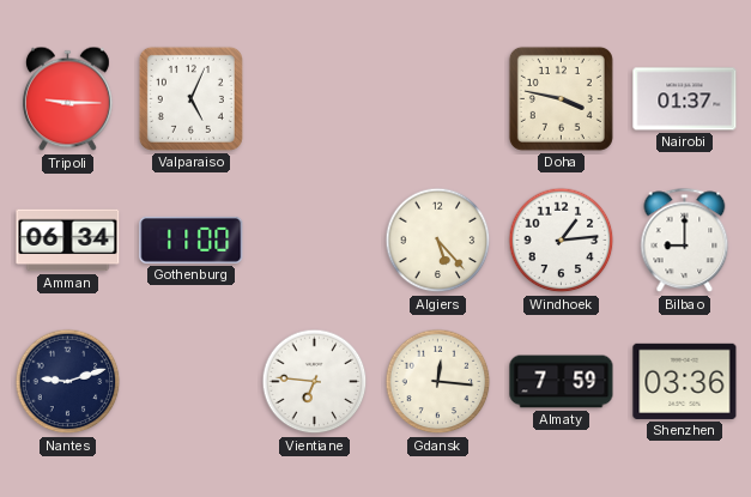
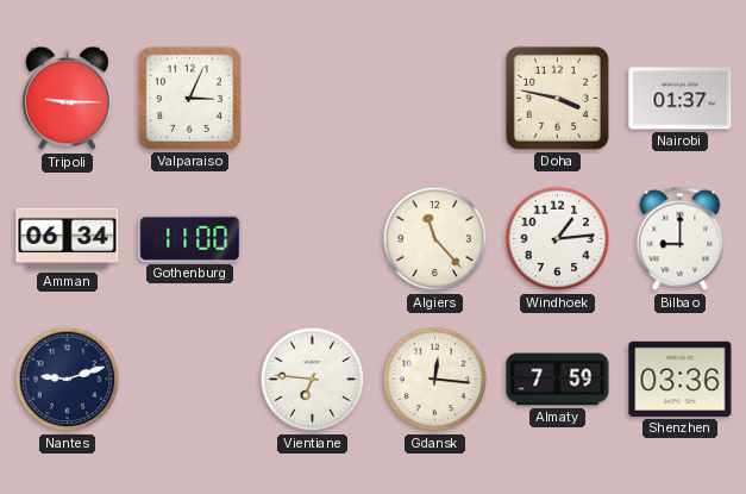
Valparaiso: 5:04 -> 3:04
Algiers: 5:23 -> 11:23
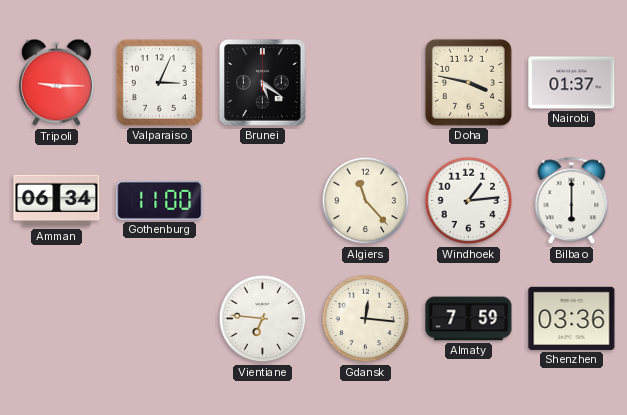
Brunei: none -> 5:21
Bilbao: 9:00 -> 6:00
Nantes: 9:12 -> none
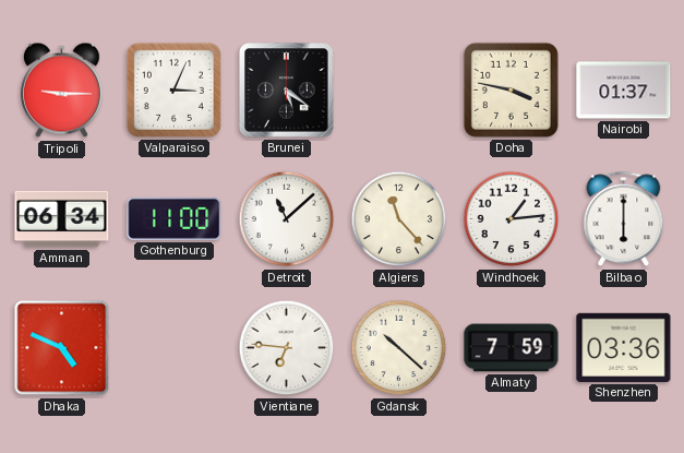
Detroit: none -> 11:08
Dhaka: none -> 4:49
Gdansk: 12:16 -> 10:22
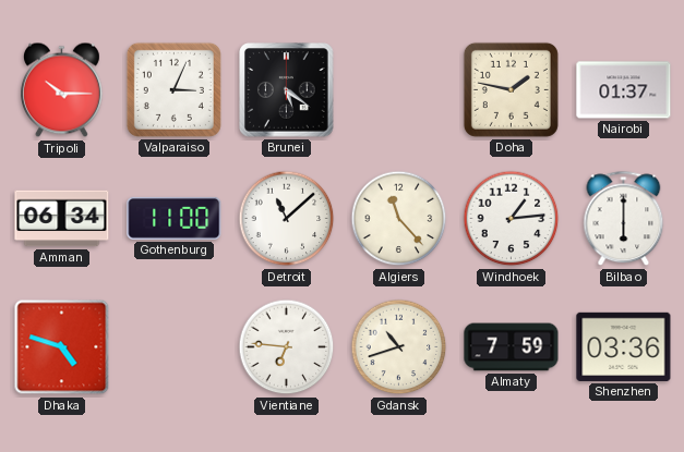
Tripoli: 9:15 -> 10:15
Doha: 3:47 -> 1:47
Dhaka: 4:49 -> 4:48
Gdansk: 10:22 -> 10:42
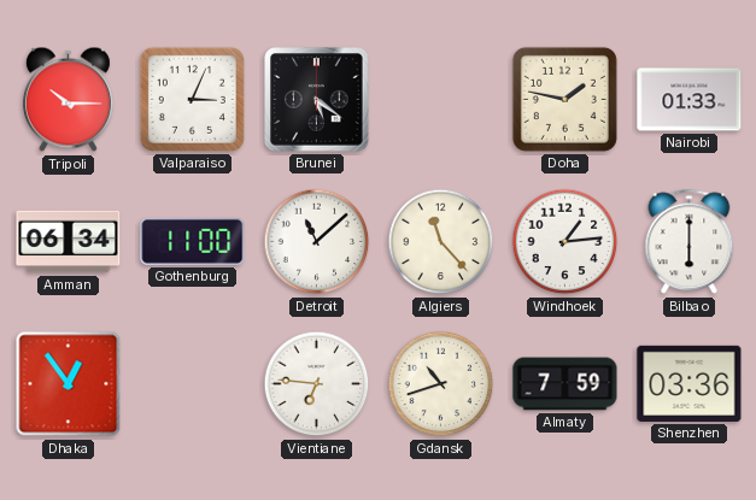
Nairobi: 01:37 -> 01:33
Dhaka: 4:48 -> 12:54
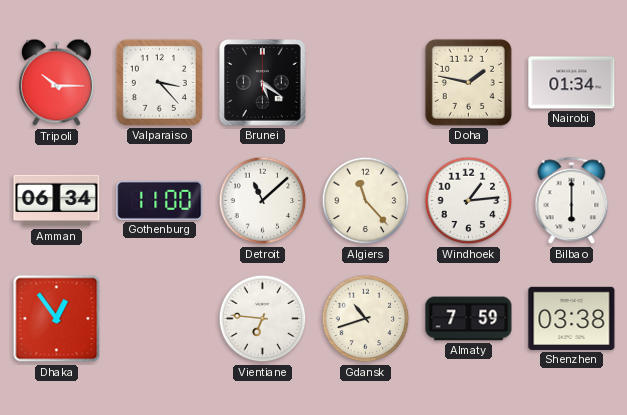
Valparaiso: 3:04 -> 3:23
Nairobi: 01:33 -> 01:34
Shenzhen: 03:36 -> 03:38
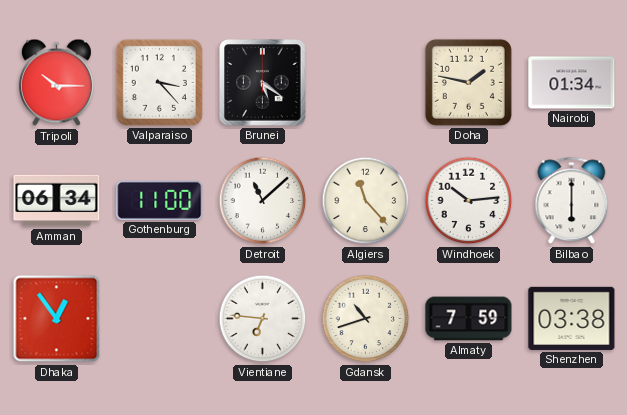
Windhoek: 1:14 -> 10:14
